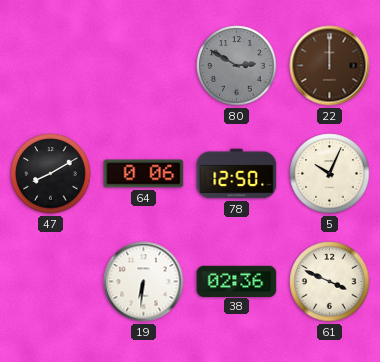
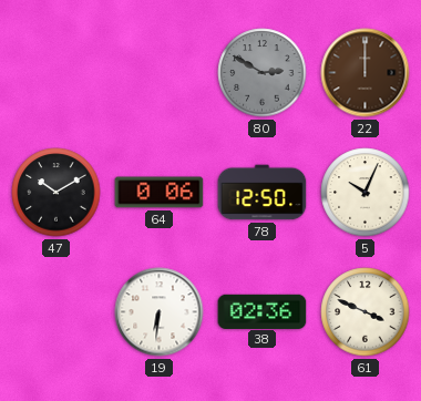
47: 8:10 -> 10:10
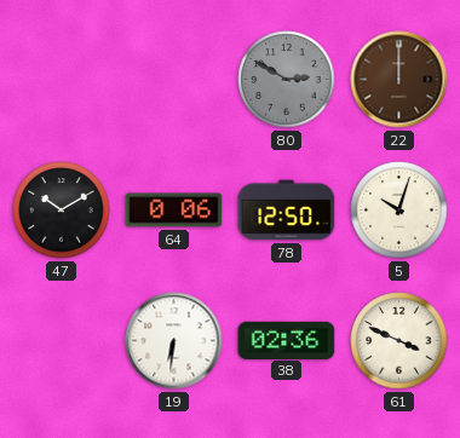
5: 10:04 -> 10:03
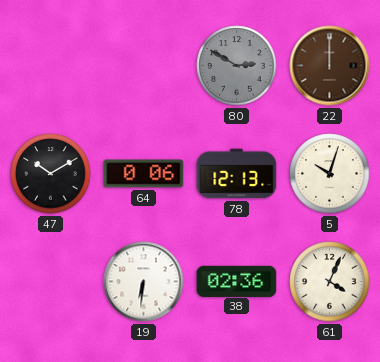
78: 12:50 -> 12:13
61: 3:49 -> 4:04
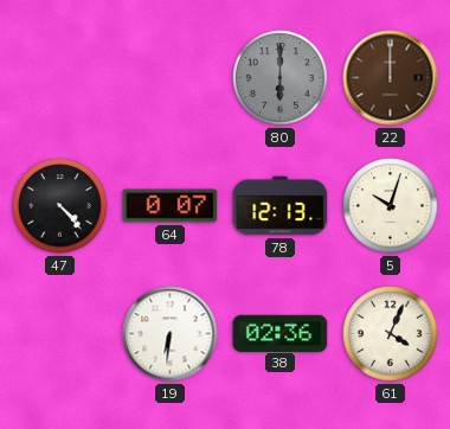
80: 2:50 -> 6:00
47: 10:10 -> 4:23
64: 0:06 -> 0:07
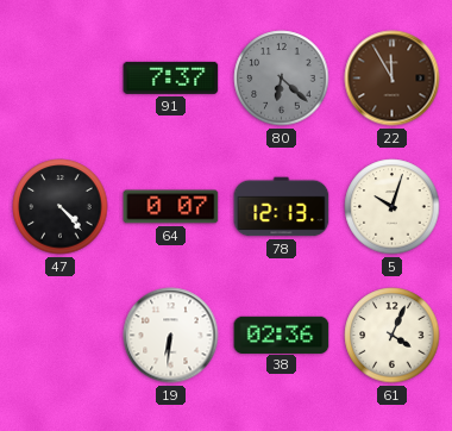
91: none -> 7:37
80: 6:00 -> 6:22
22: 12:00 -> 11:55
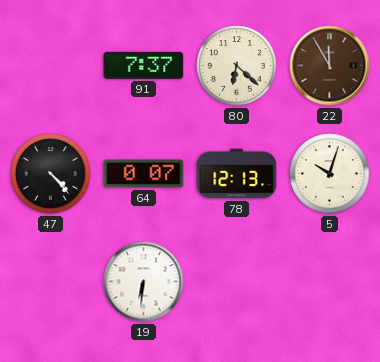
80 dial: grey -> cream
38: 02:36 -> none
61: 4:04 -> none
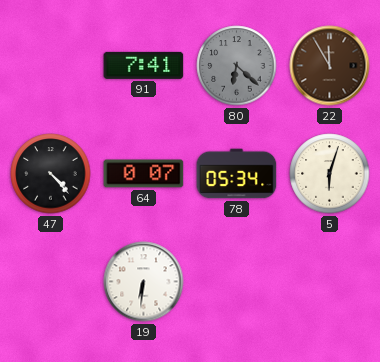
91: 7:37 -> 7:41
80 dial: cream -> grey
78: 12:13 -> 05:34
5: 10:03 -> 6:03
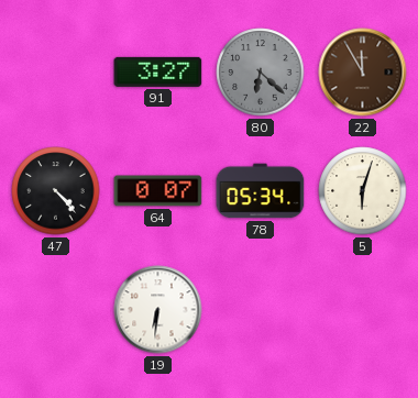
91: 7:41 -> 3:27
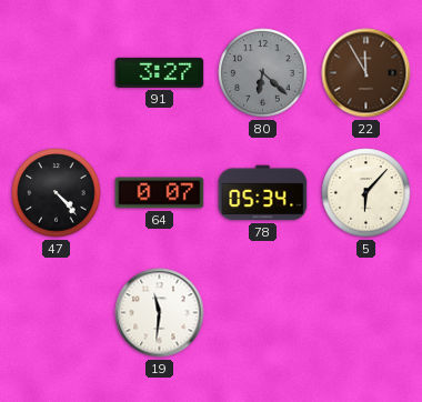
5: 6:03 -> 6:07
19: 6:31 -> 11:31
